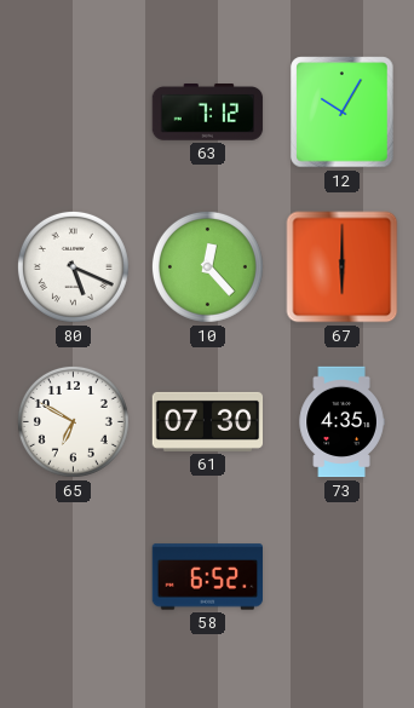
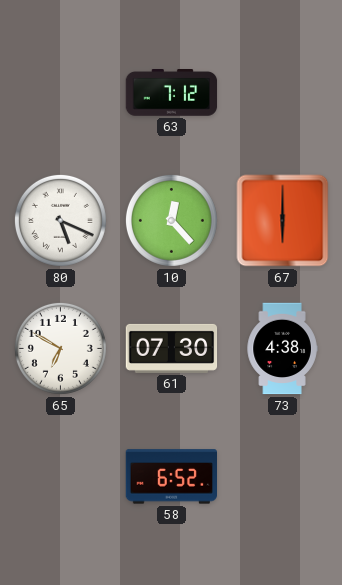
12: 10:05 -> none
73: 4:35 -> 4:38
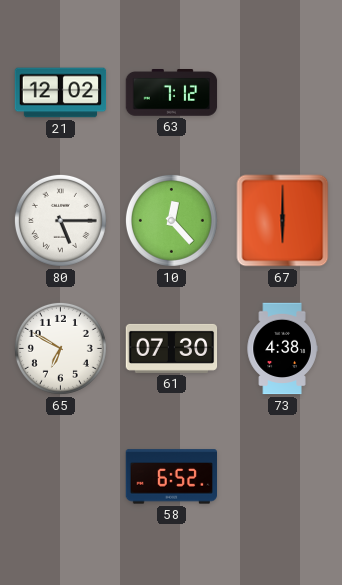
21: none -> 12:02
80: 5:19 -> 5:15
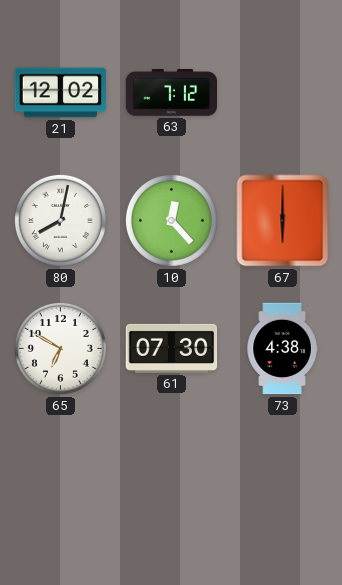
80: 5:15 -> 8:02
58: 6:52 -> none
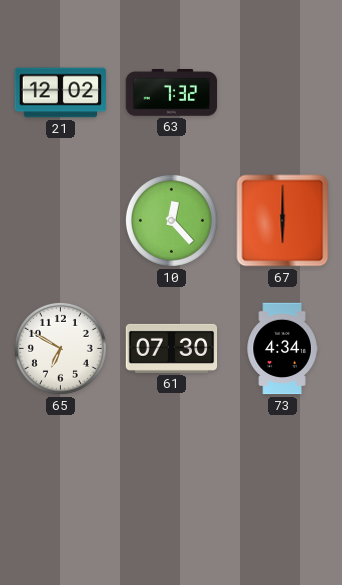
63: 7:12 -> 7:32
80: 8:02 -> none
73: 4:38 -> 4:34
